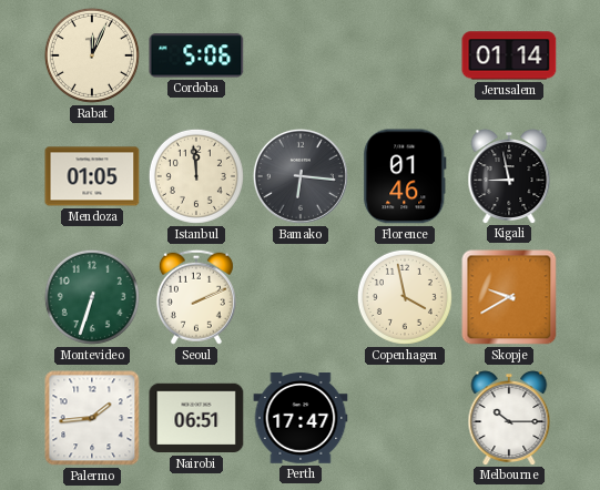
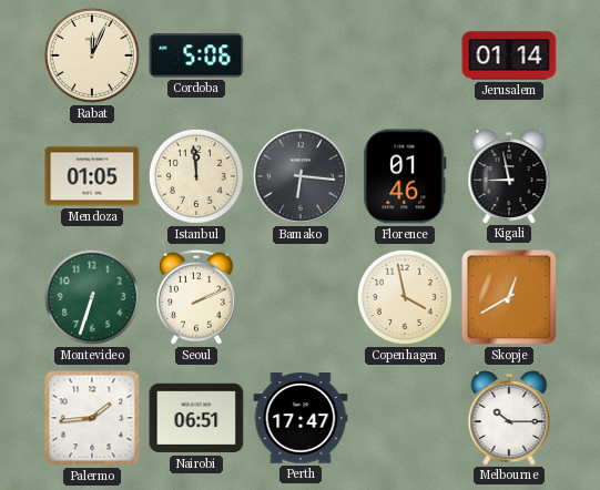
Skopje: 9:40 -> 12:40
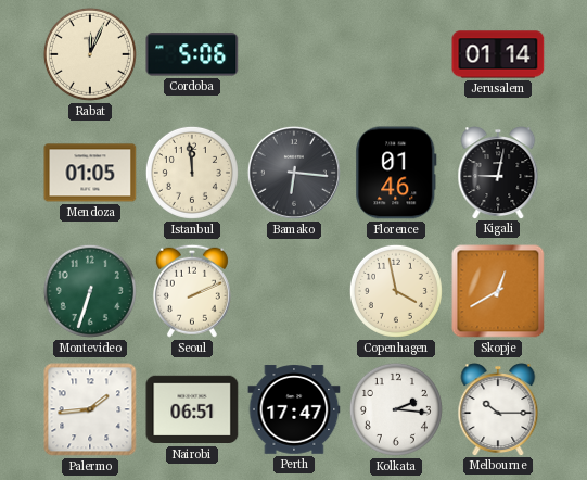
Kigali: 8:58 -> 9:02
Kolkata: none -> 2:16
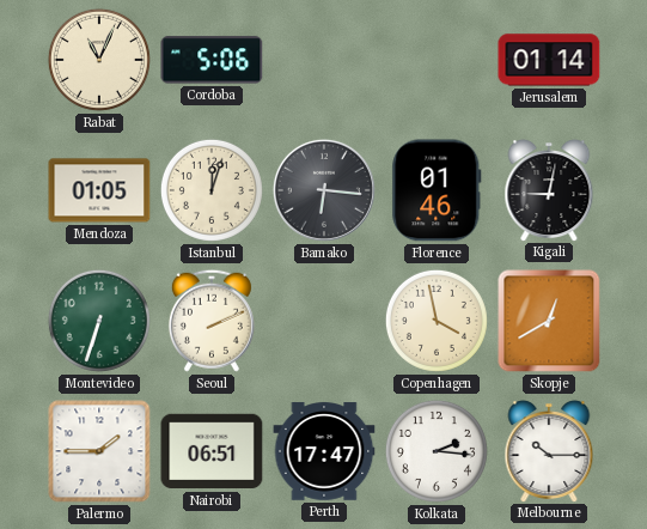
Rabat: 12:04 -> 11:04
Istanbul: 11:59 -> 12:03
Palermo: 1:44 -> 1:45
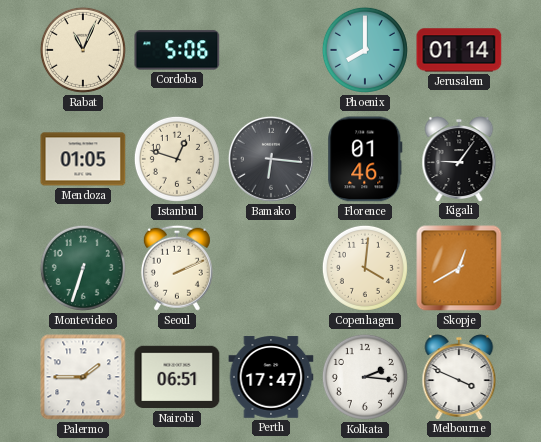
Phoenix: none -> 8:00
Istanbul: 12:03 -> 12:48
Kigali: 9:02 -> 9:06
Copenhagen: 3:58 -> 4:01
Melbourne: 10:15 -> 3:49
